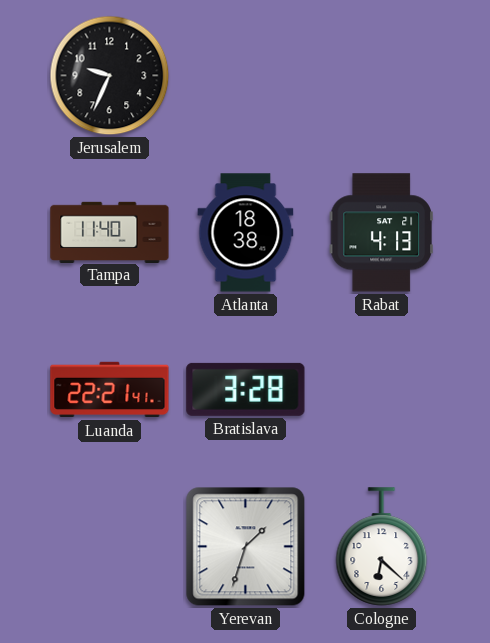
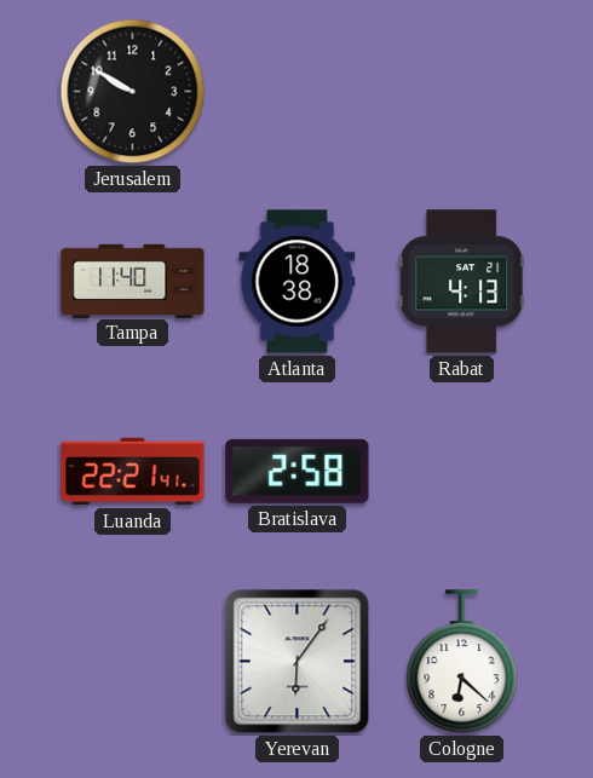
Jerusalem: 9:34 -> 9:50
Bratislava: 3:28 -> 2:58
Yerevan: 1:33 -> 6:06
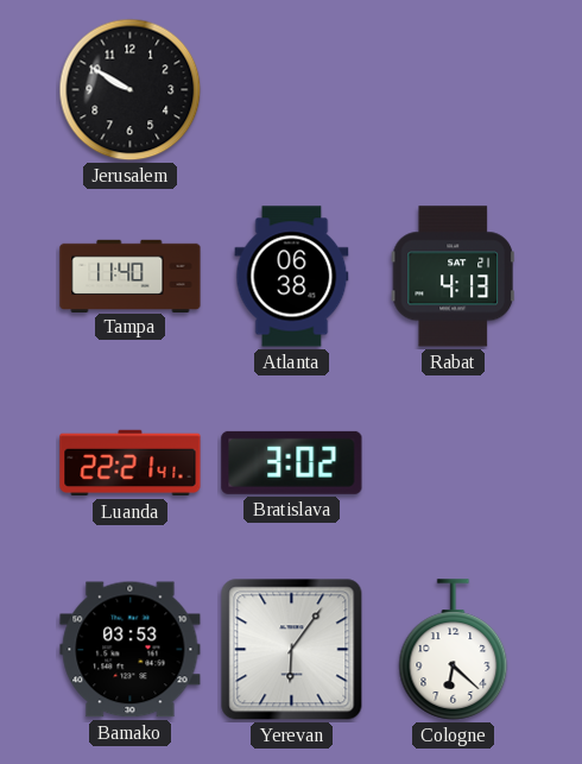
Atlanta: 18:38 -> 06:38
Bratislava: 2:58 -> 3:02
Bamako: none -> 03:53
